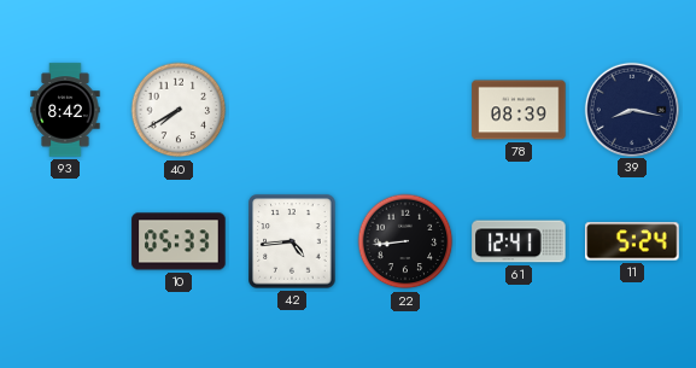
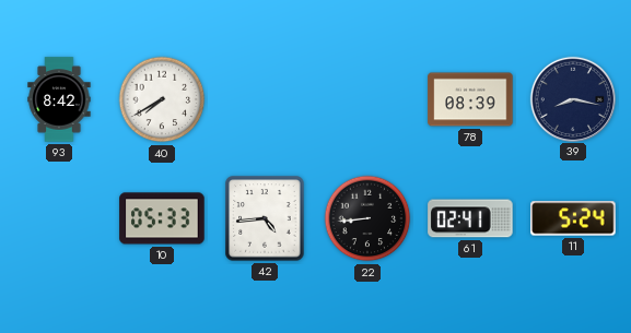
61: 12:41 -> 02:41
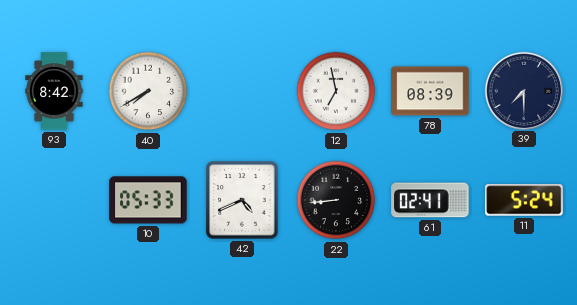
12: none -> 6:58
39: 8:17 -> 7:30
42: 4:44 -> 4:41
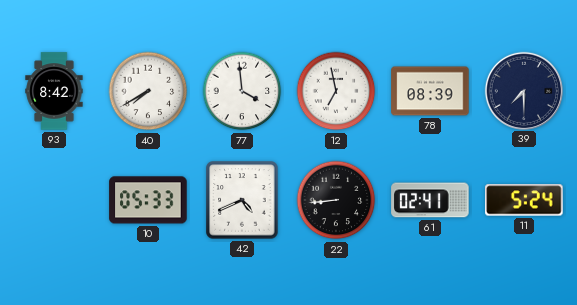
77: none -> 3:59
